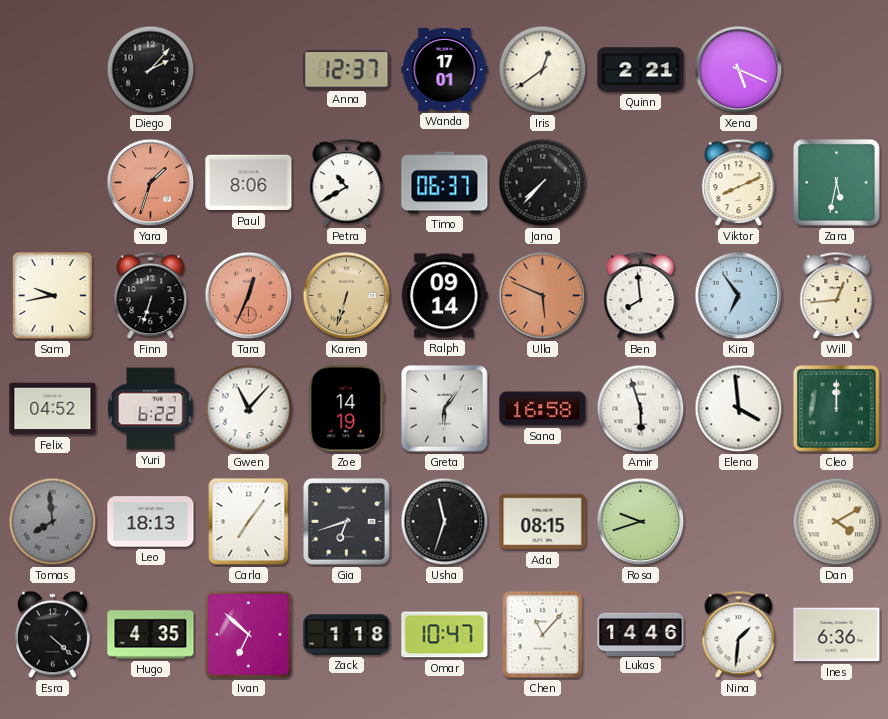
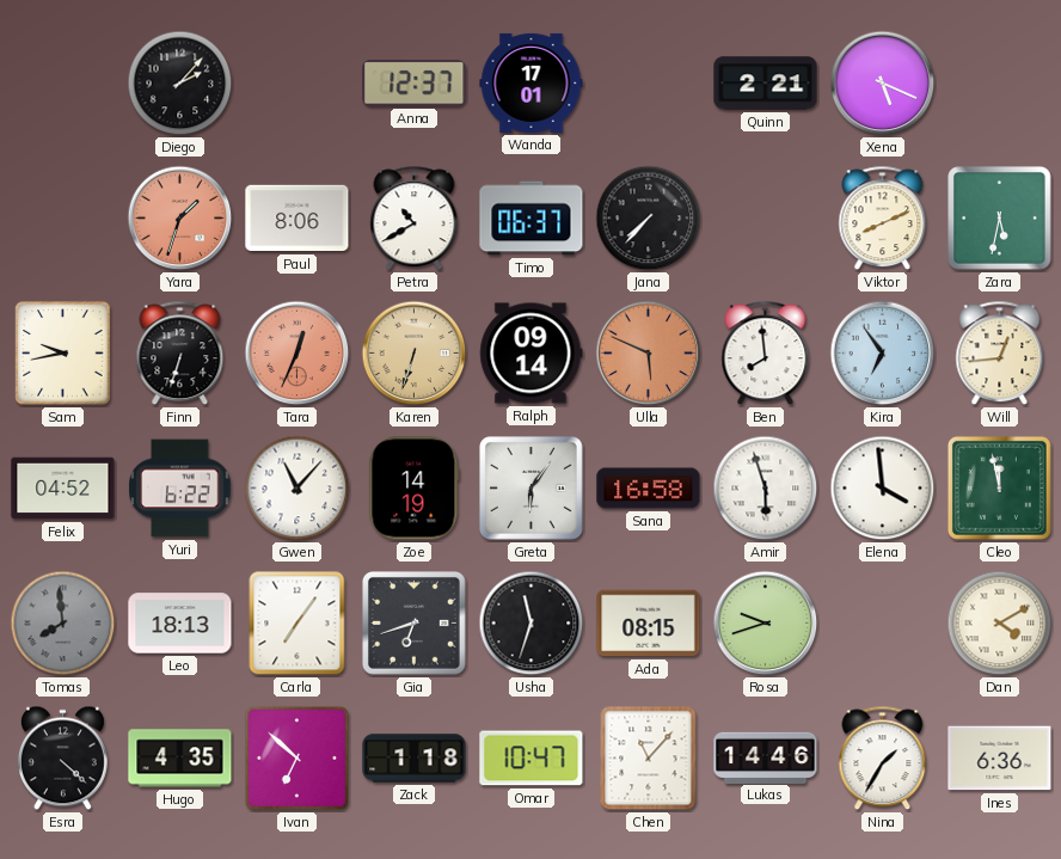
Iris: 12:39 -> none
Cleo: 12:00 -> 11:58
Nina: 1:31 -> 1:35
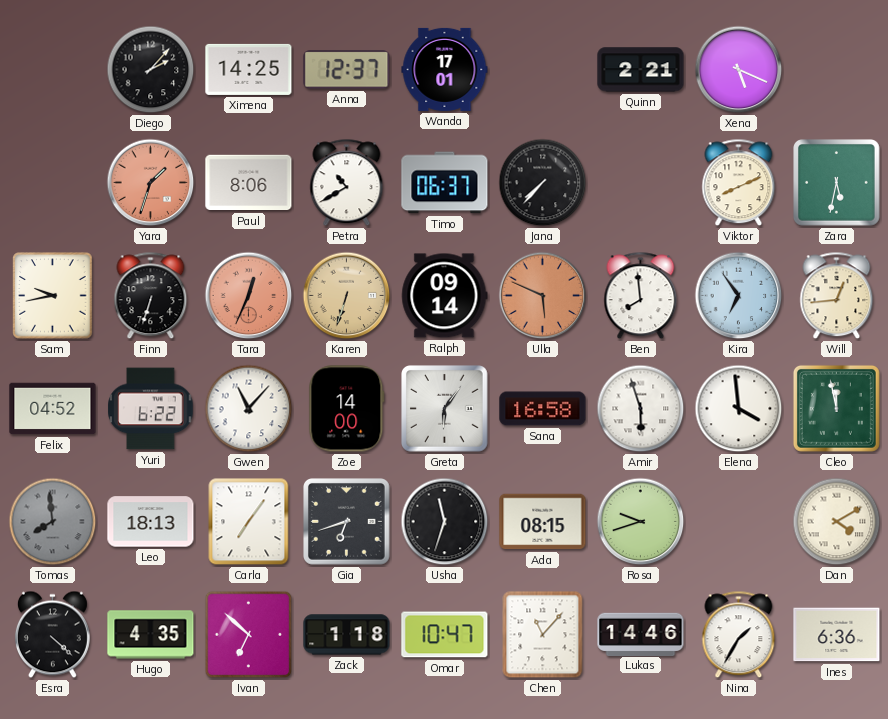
Ximena: none -> 14:25
Zoe: 14:19 -> 14:00
